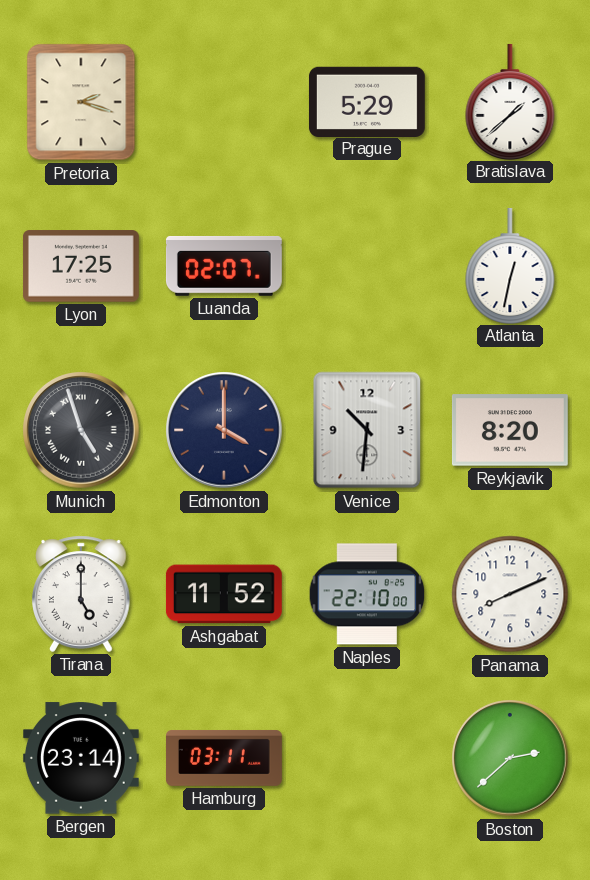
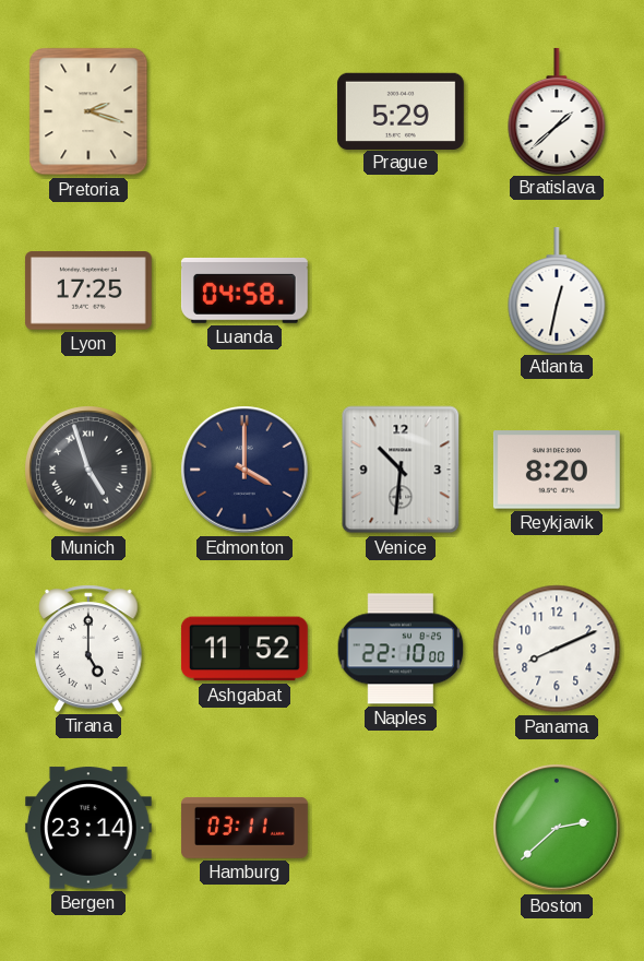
Luanda: 02:07 -> 04:58
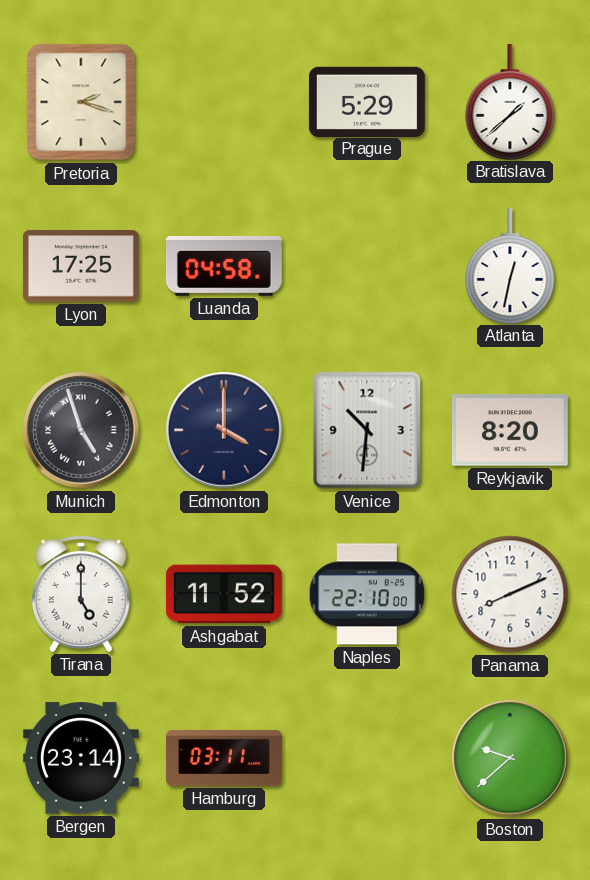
Boston: 2:38 -> 9:38
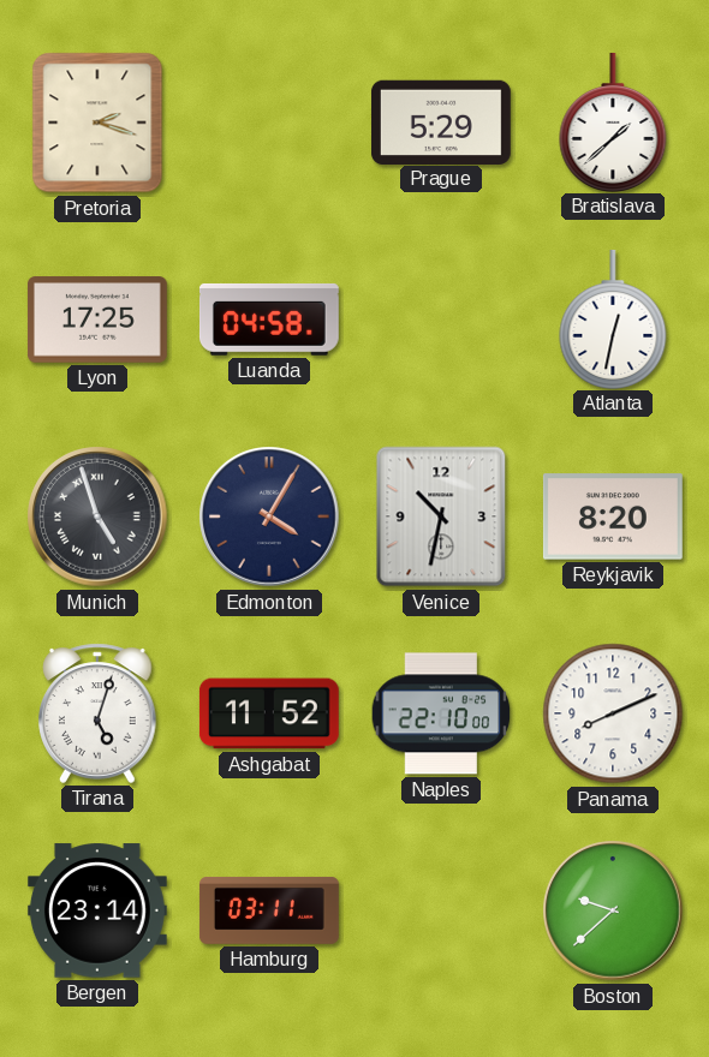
Edmonton: 4:00 -> 4:05
Venice: 10:31 -> 10:32
Tirana: 5:00 -> 5:03
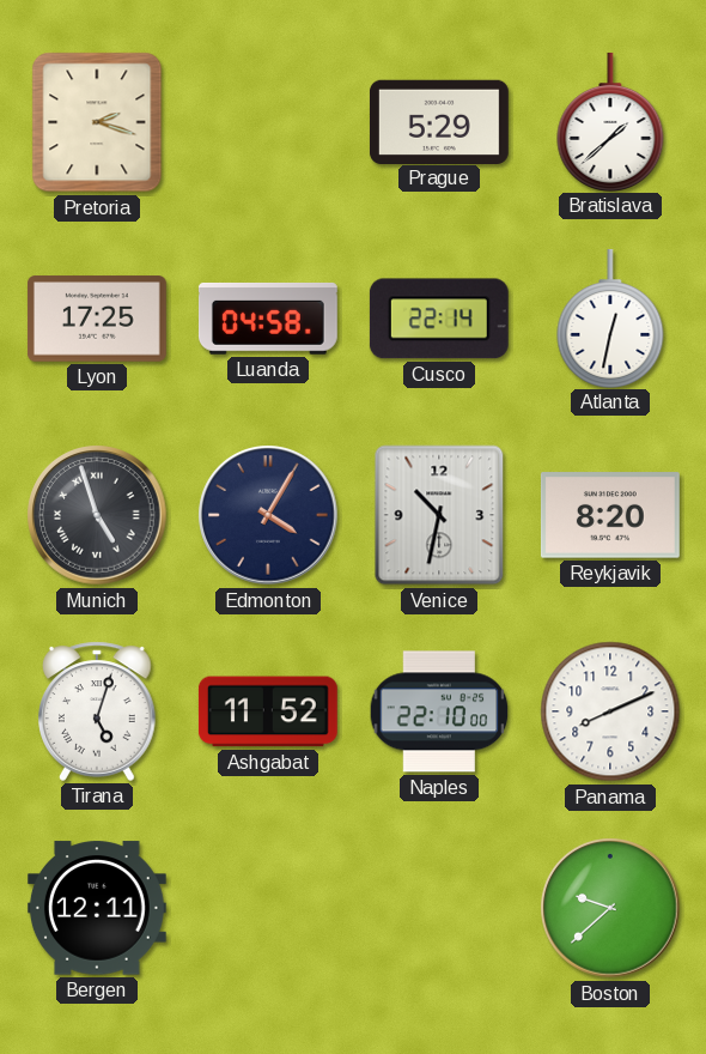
Cusco: none -> 22:14
Bergen: 23:14 -> 12:11
Hamburg: 03:11 -> none
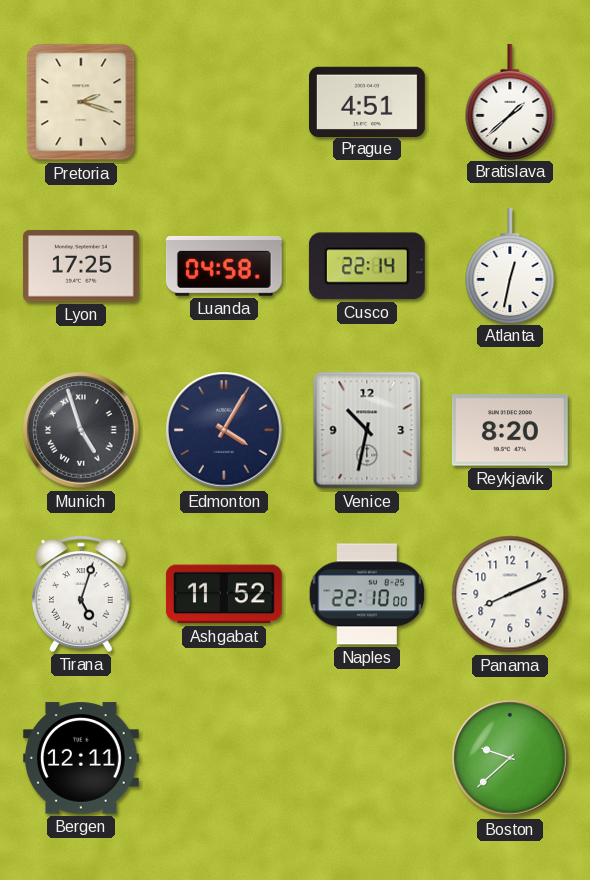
Prague: 5:29 -> 4:51
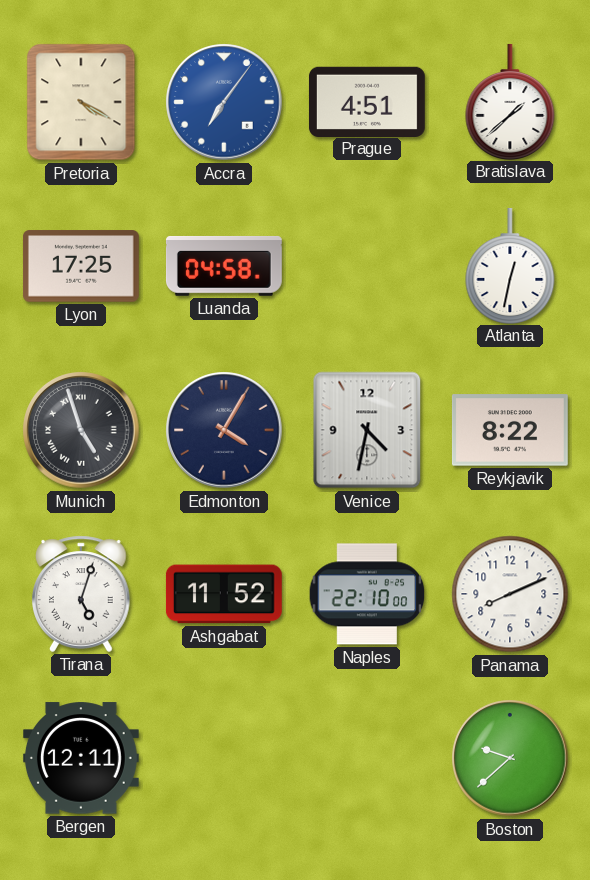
Pretoria: 2:18 -> 4:20
Accra: none -> 7:06
Cusco: 22:14 -> none
Venice: 10:32 -> 4:32
Reykjavik: 8:20 -> 8:22
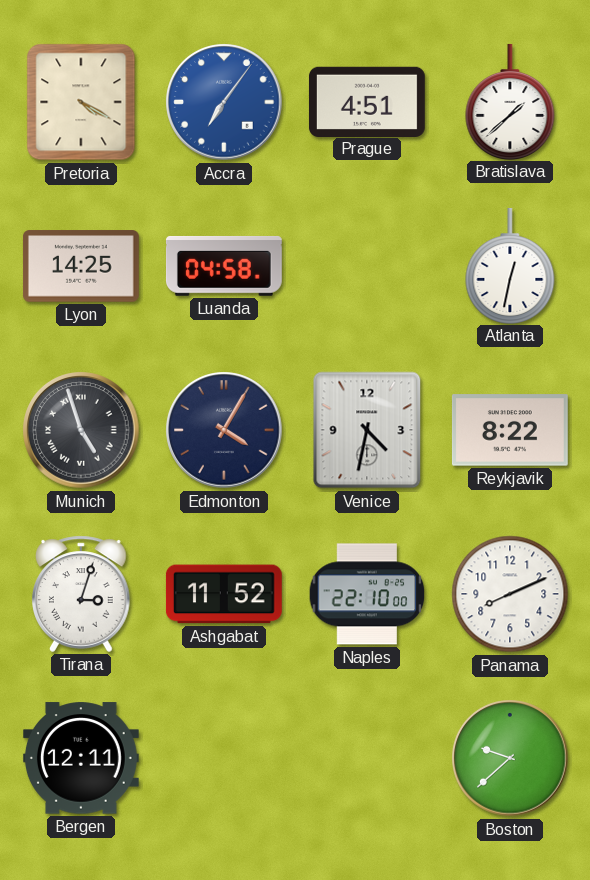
Lyon: 17:25 -> 14:25
Tirana: 5:03 -> 3:03
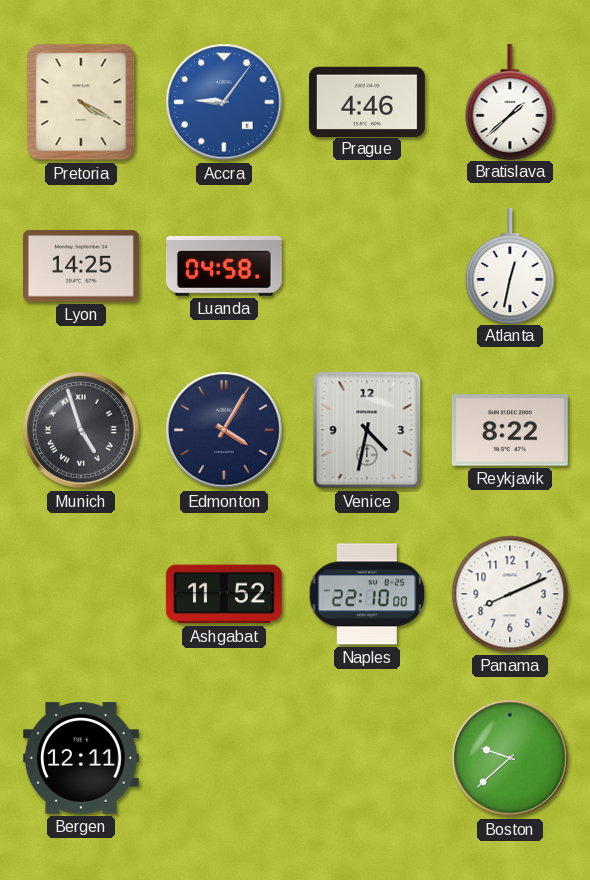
Accra: 7:06 -> 9:06
Prague: 4:51 -> 4:46
Tirana: 3:03 -> none
